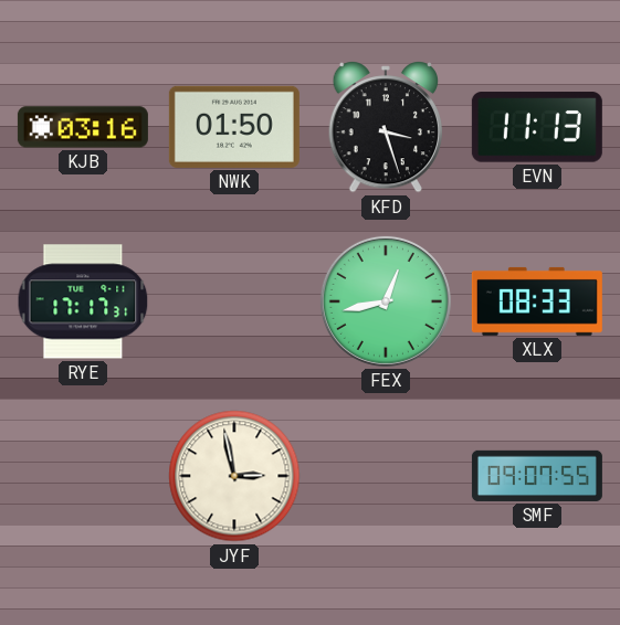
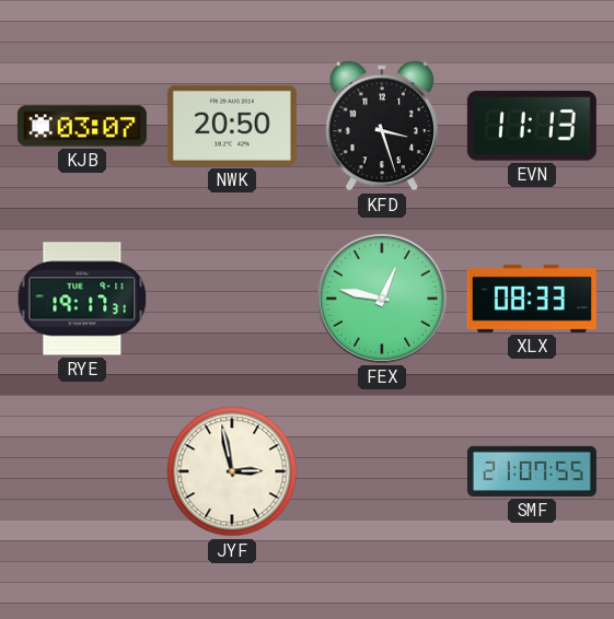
KJB: 03:16 -> 03:07
NWK: 01:50 -> 20:50
RYE: 17:17 -> 19:17
FEX: 12:43 -> 12:47
SMF: 09:07 -> 21:07
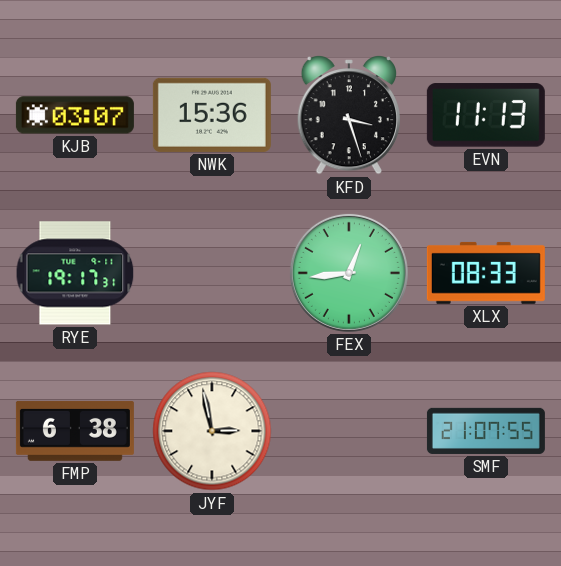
NWK: 20:50 -> 15:36
FEX: 12:47 -> 12:44
FMP: none -> 6:38
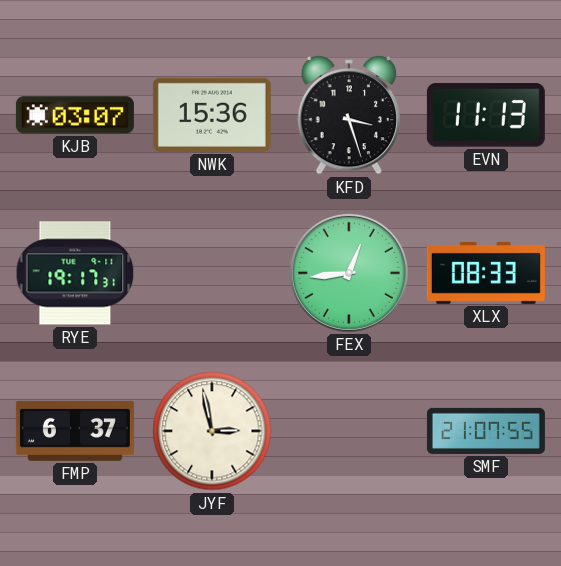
FMP: 6:38 -> 6:37
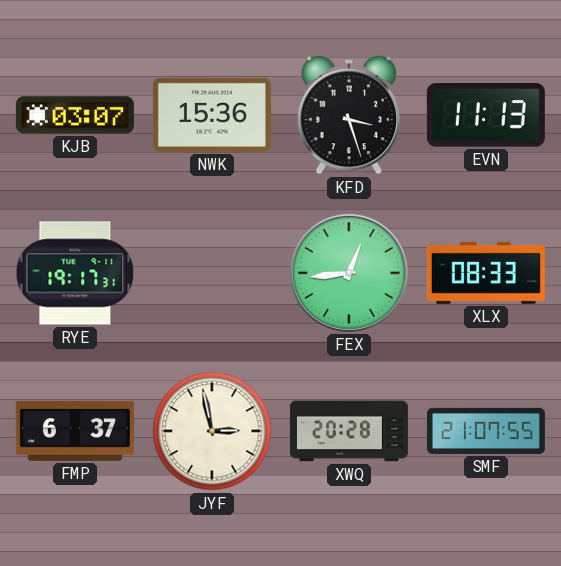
XWQ: none -> 20:28
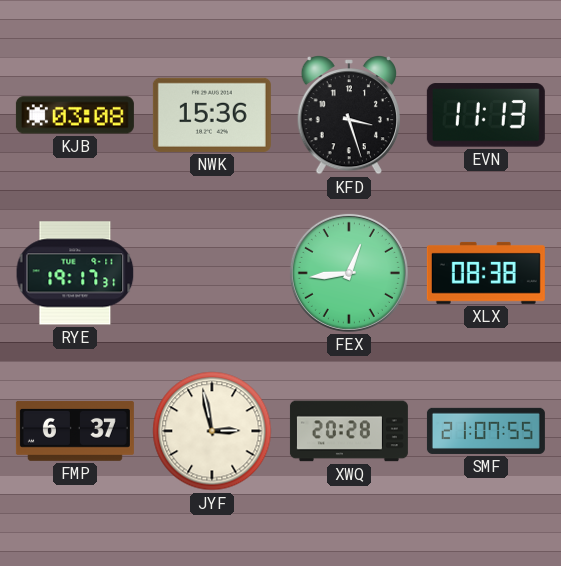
KJB: 03:07 -> 03:08
XLX: 08:33 -> 08:38
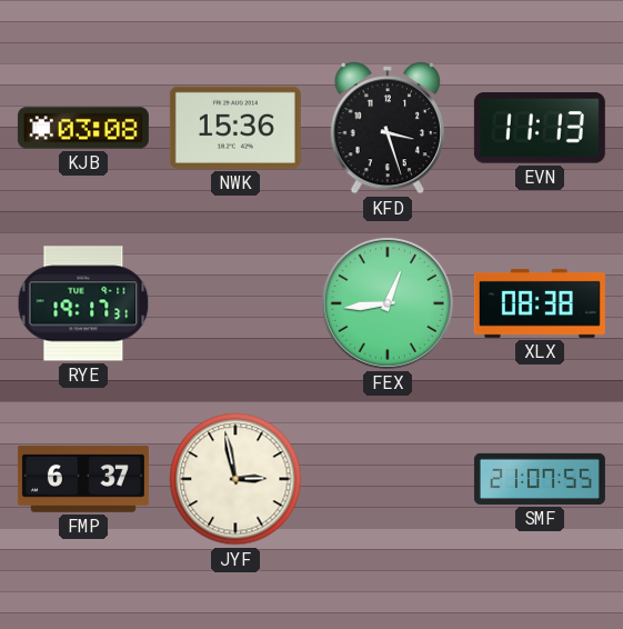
XWQ: 20:28 -> none
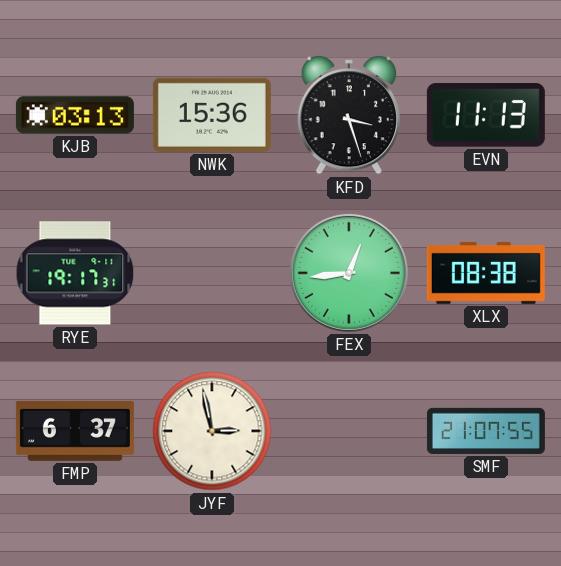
KJB: 03:08 -> 03:13
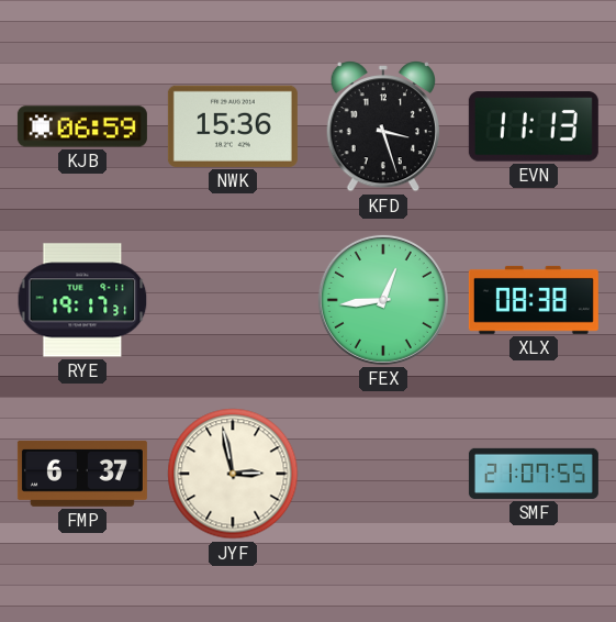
KJB: 03:13 -> 06:59
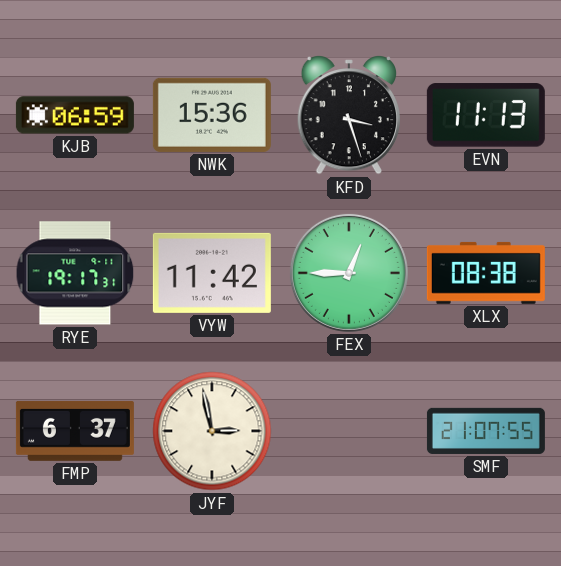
VYW: none -> 11:42
FEX: 12:44 -> 12:45
